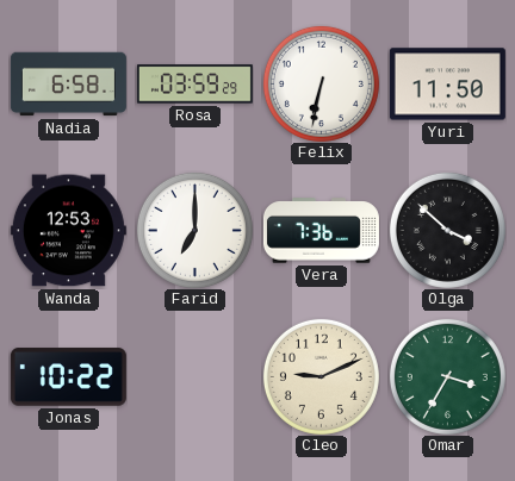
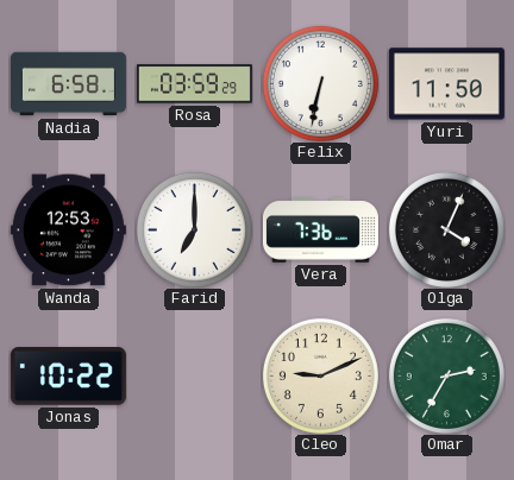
Olga: 3:52 -> 4:04
Omar: 3:35 -> 2:35
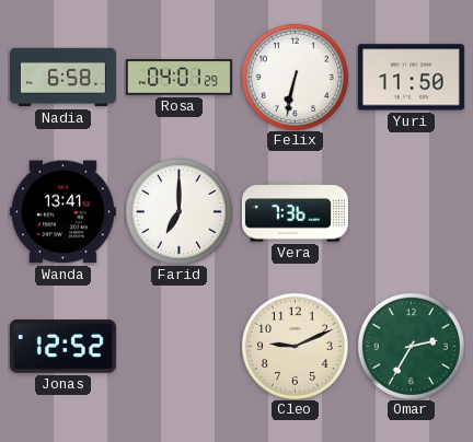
Rosa: 03:59 -> 04:01
Wanda: 12:53 -> 13:41
Olga: 4:04 -> none
Jonas: 10:22 -> 12:52
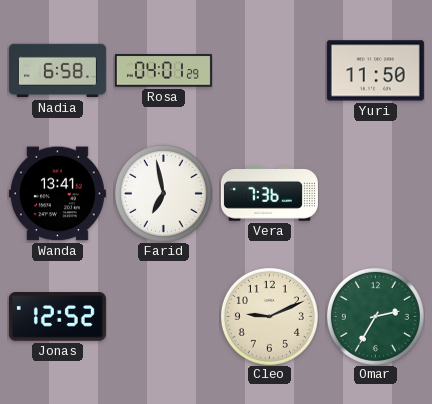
Felix: 6:32 -> none
Farid: 7:00 -> 6:58
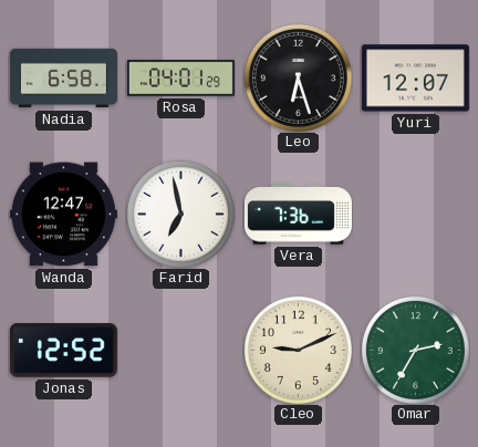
Leo: none -> 6:27
Yuri: 11:50 -> 12:07
Wanda: 13:41 -> 12:47
